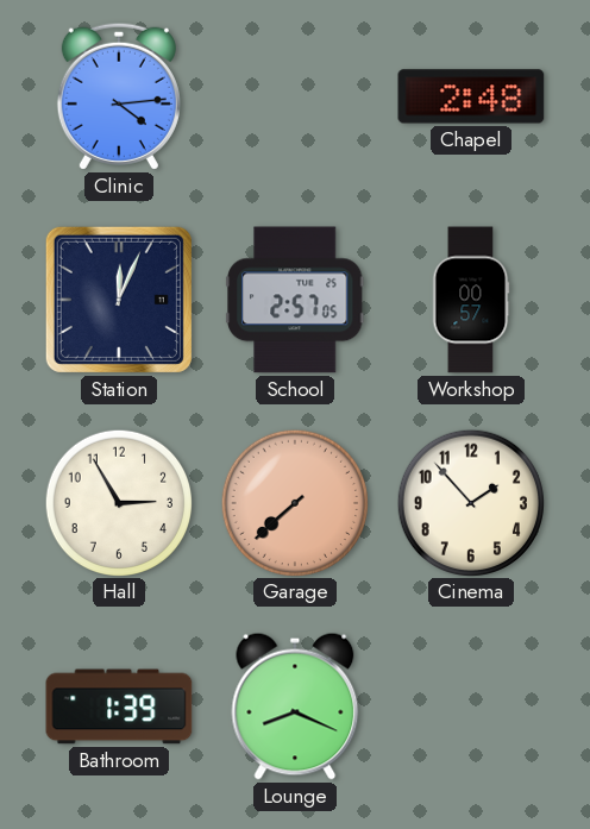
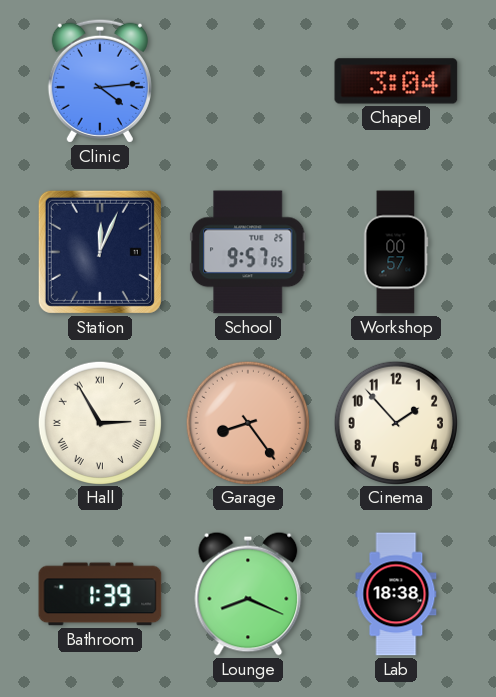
Chapel: 2:48 -> 3:04
School: 2:57 -> 9:57
Hall numerals: Arabic -> Roman
Garage: 7:38 -> 8:24
Lab: none -> 18:38
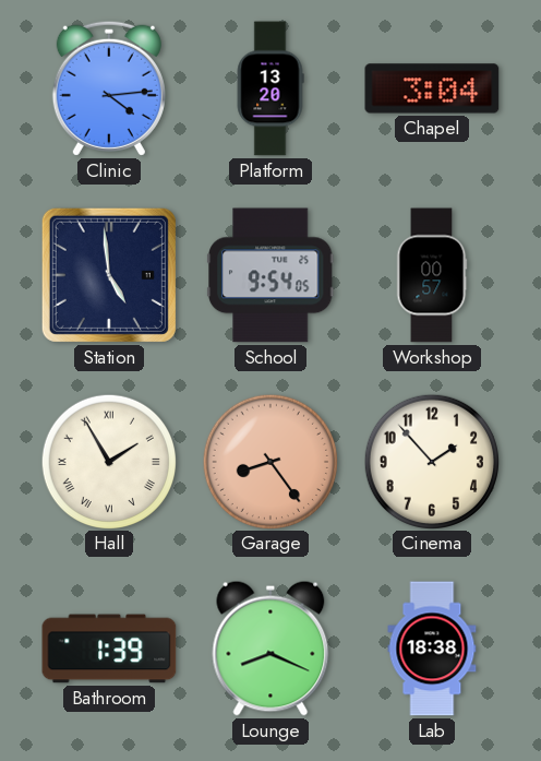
Platform: none -> 13:20
Station: 12:04 -> 4:59
School: 9:57 -> 9:54
Hall: 2:55 -> 1:55
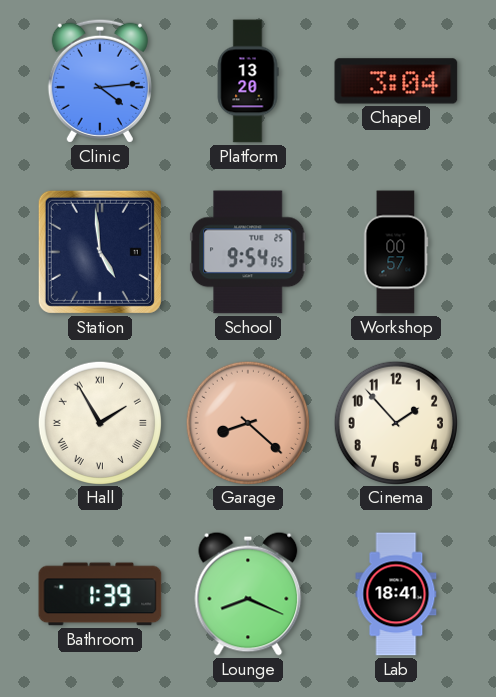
Garage: 8:24 -> 8:22
Lab: 18:38 -> 18:41
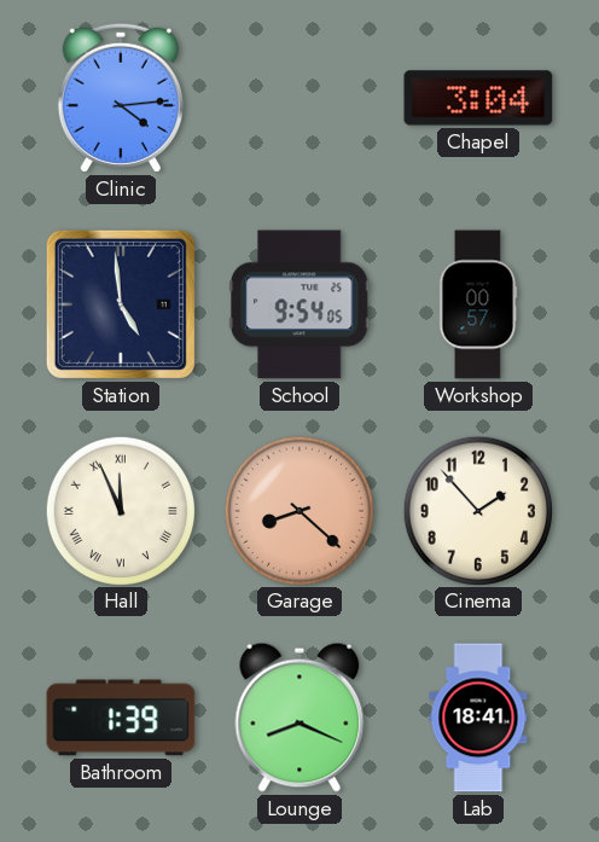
Platform: 13:20 -> none
Hall: 1:55 -> 11:56
